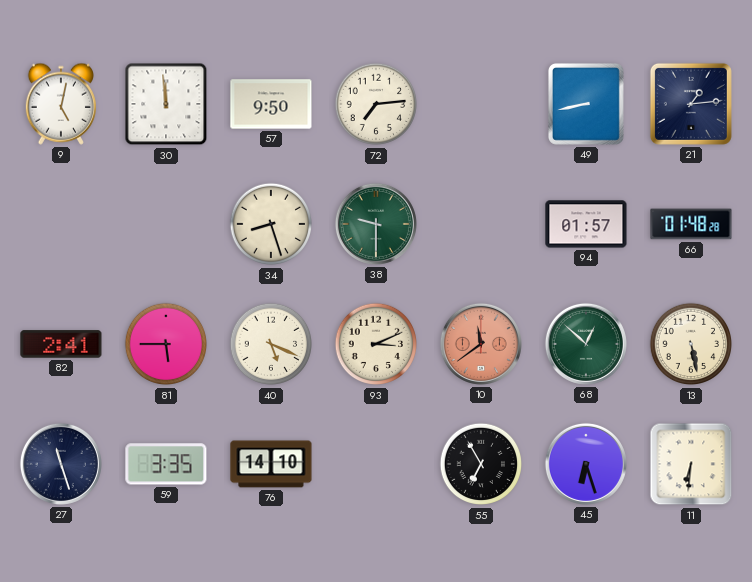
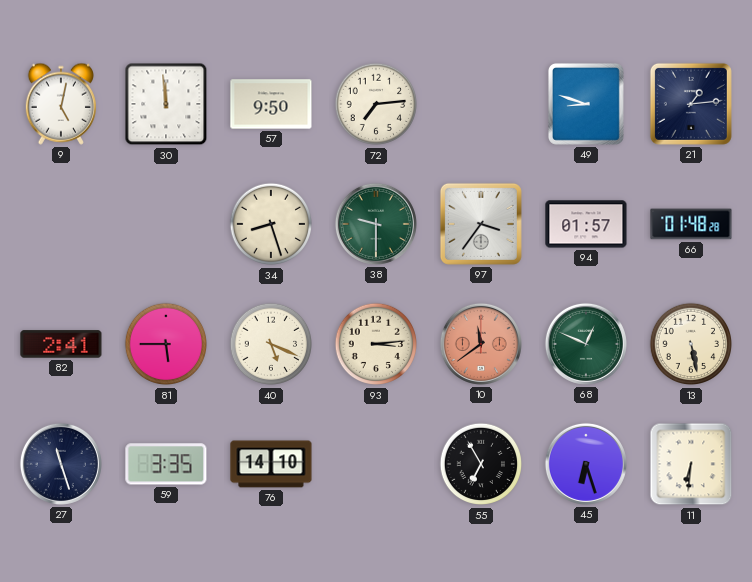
49: 8:43 -> 8:48
97: none -> 3:36
93: 3:11 -> 3:14
68: 12:52 -> 12:49
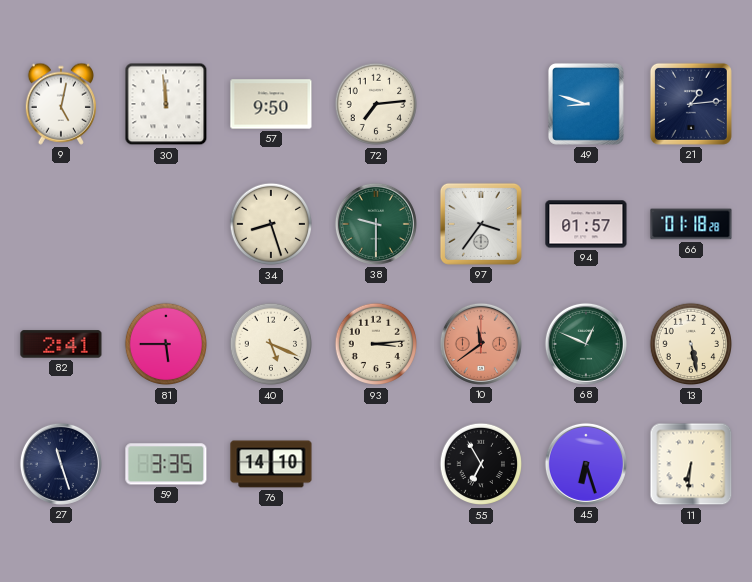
66: 01:48 -> 01:18
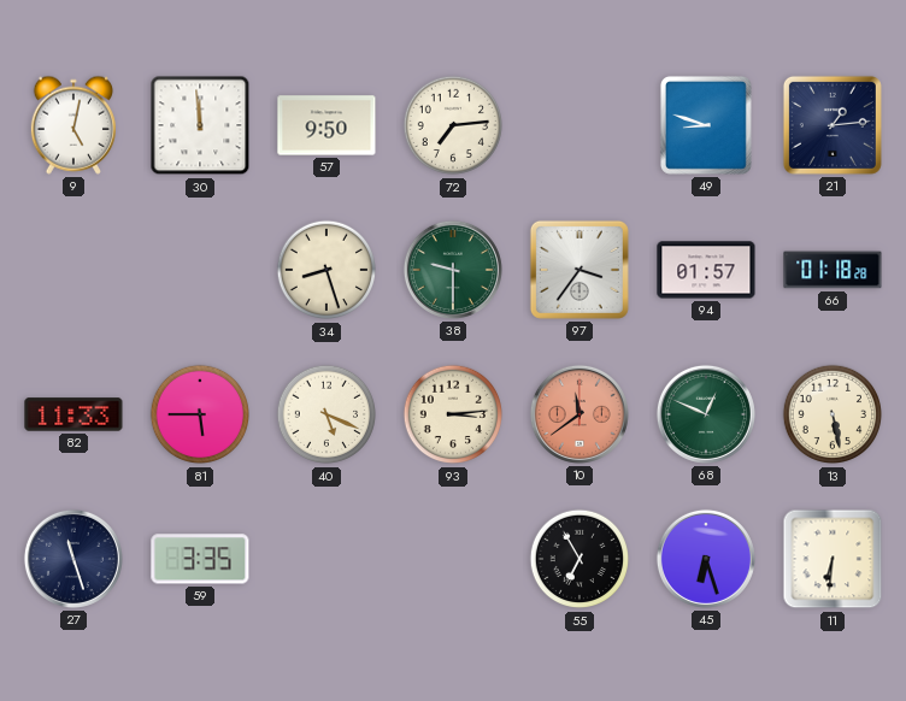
82: 2:41 -> 11:33
76: 14:10 -> none
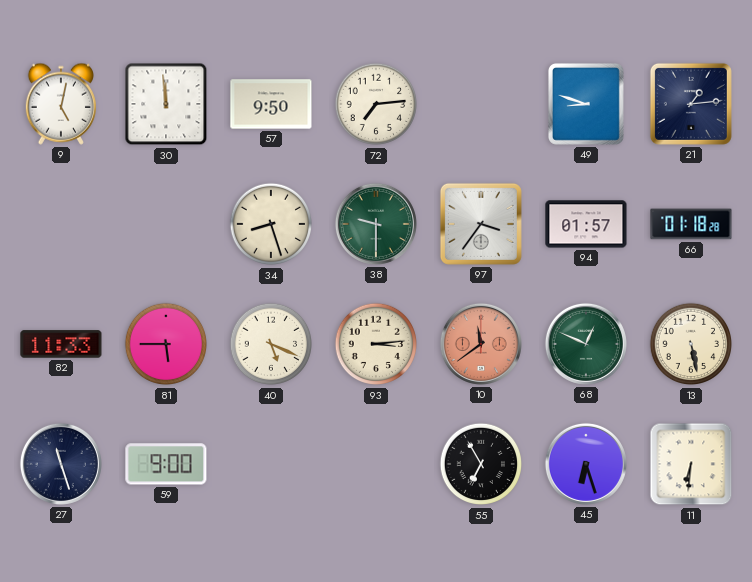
59: 3:35 -> 9:00
